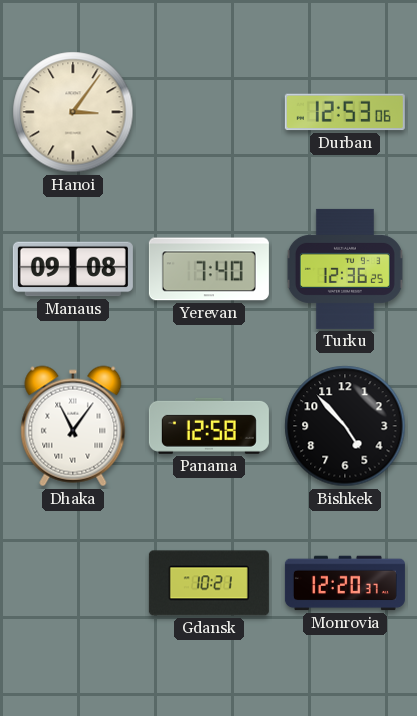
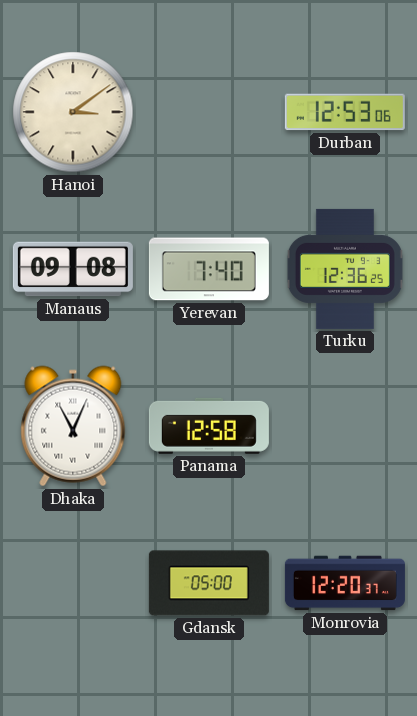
Hanoi: 3:06 -> 3:09
Dhaka: 11:06 -> 11:04
Bishkek: 4:53 -> none
Gdansk: 10:21 -> 05:00
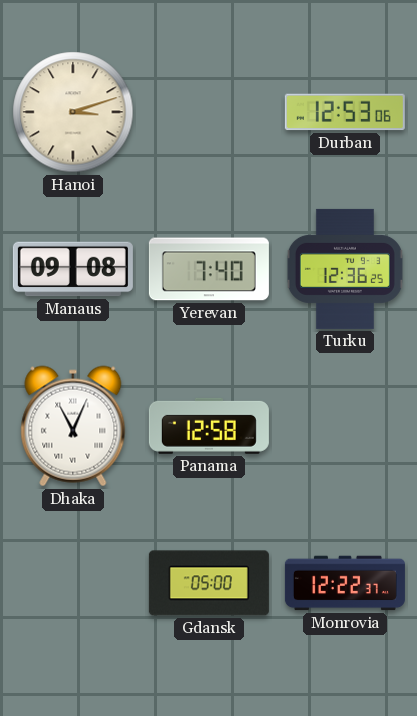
Hanoi: 3:09 -> 3:12
Monrovia: 12:20 -> 12:22
